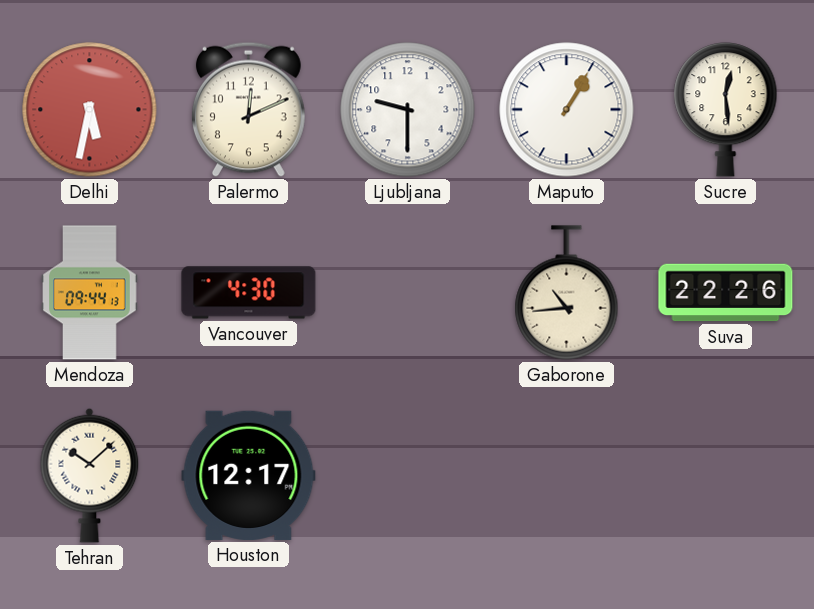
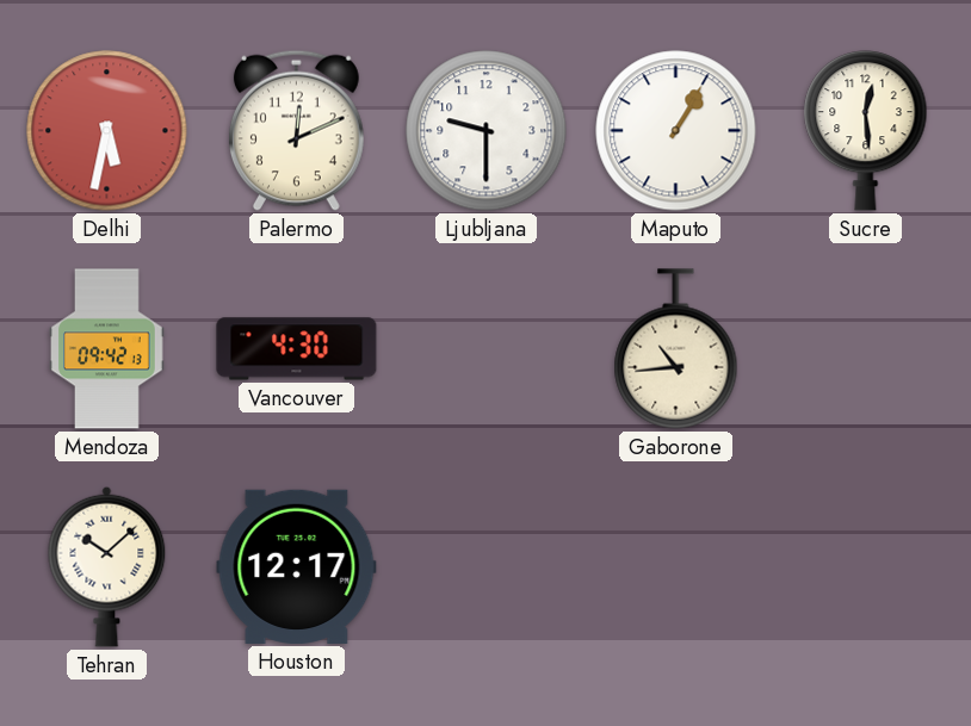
Mendoza: 09:44 -> 09:42
Suva: 22:26 -> none
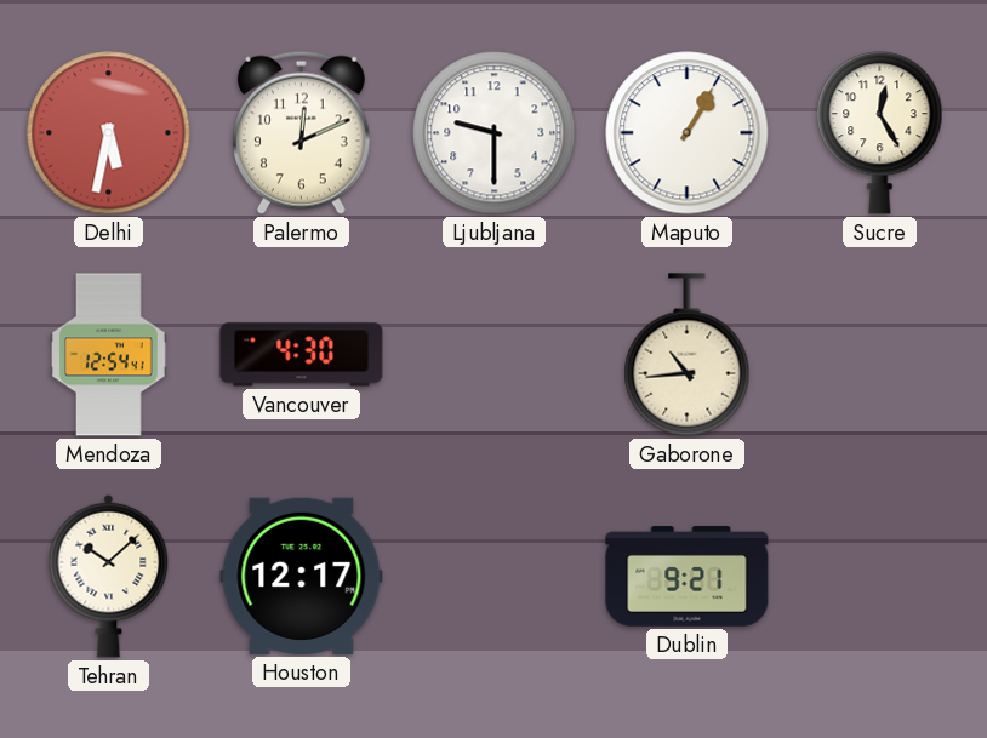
Sucre: 12:29 -> 12:25
Mendoza: 09:42 -> 12:54
Dublin: none -> 9:21
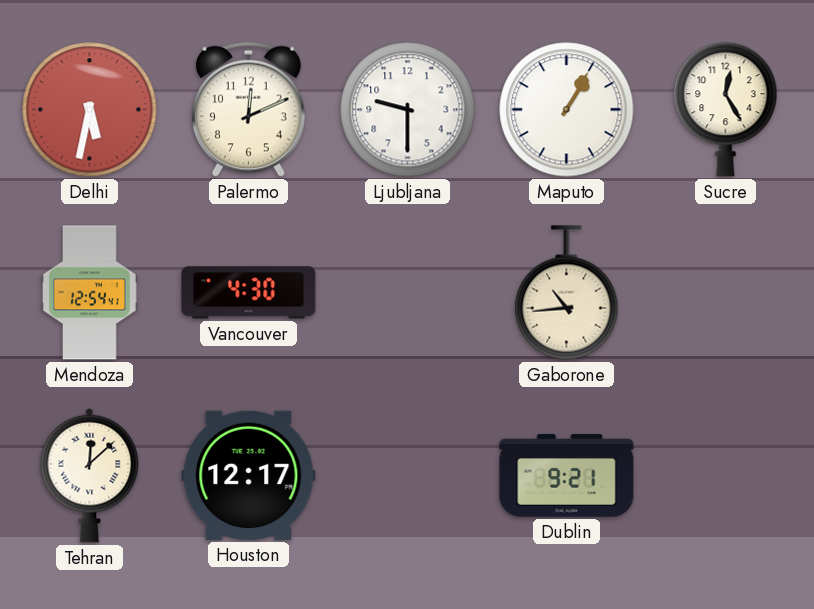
Tehran: 10:08 -> 12:08
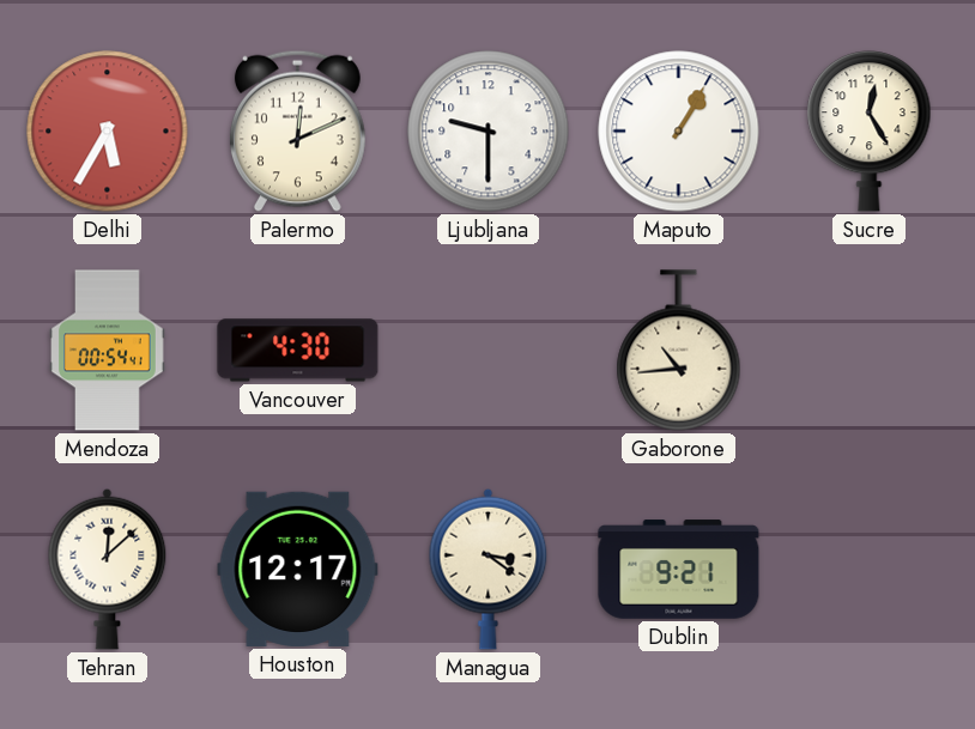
Delhi: 5:32 -> 5:35
Mendoza: 12:54 -> 00:54
Managua: none -> 3:21
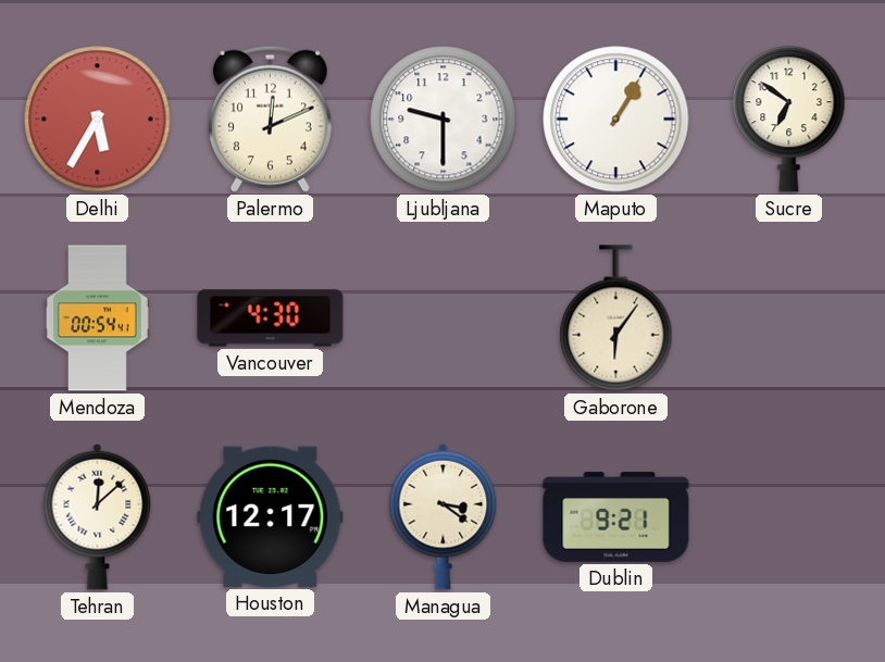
Sucre: 12:25 -> 6:51
Gaborone: 10:44 -> 6:06
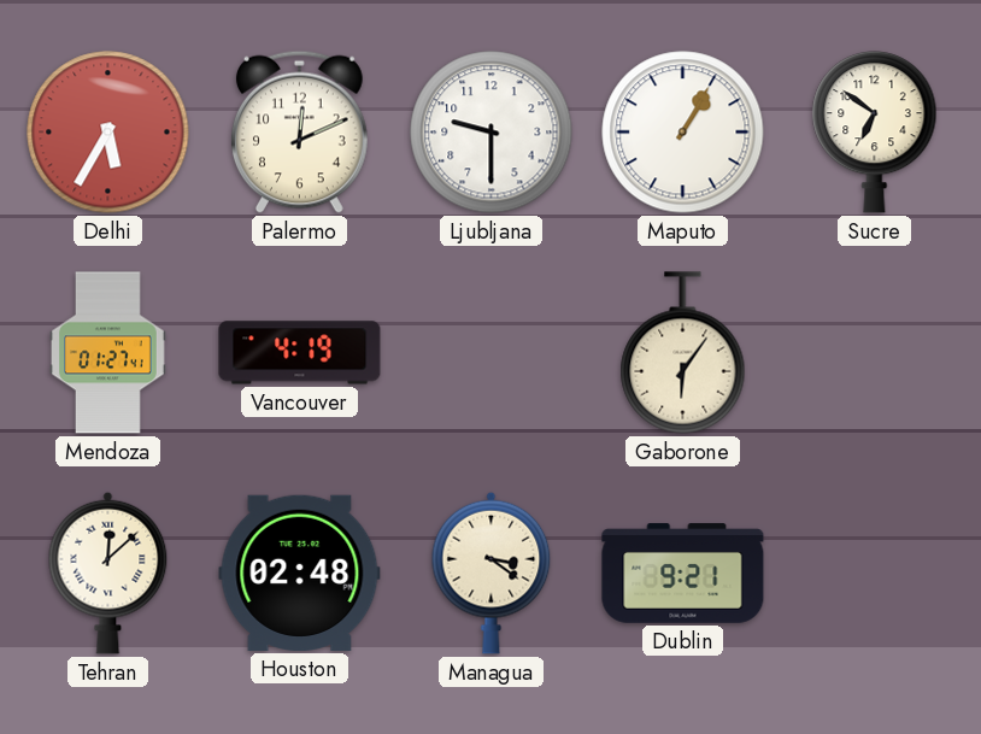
Mendoza: 00:54 -> 01:27
Vancouver: 4:30 -> 4:19
Houston: 12:17 -> 02:48
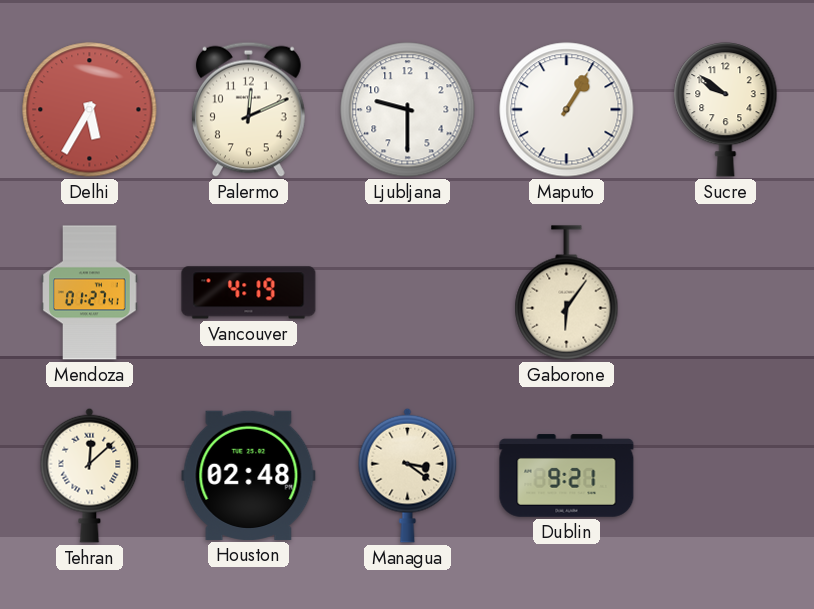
Sucre: 6:51 -> 9:51
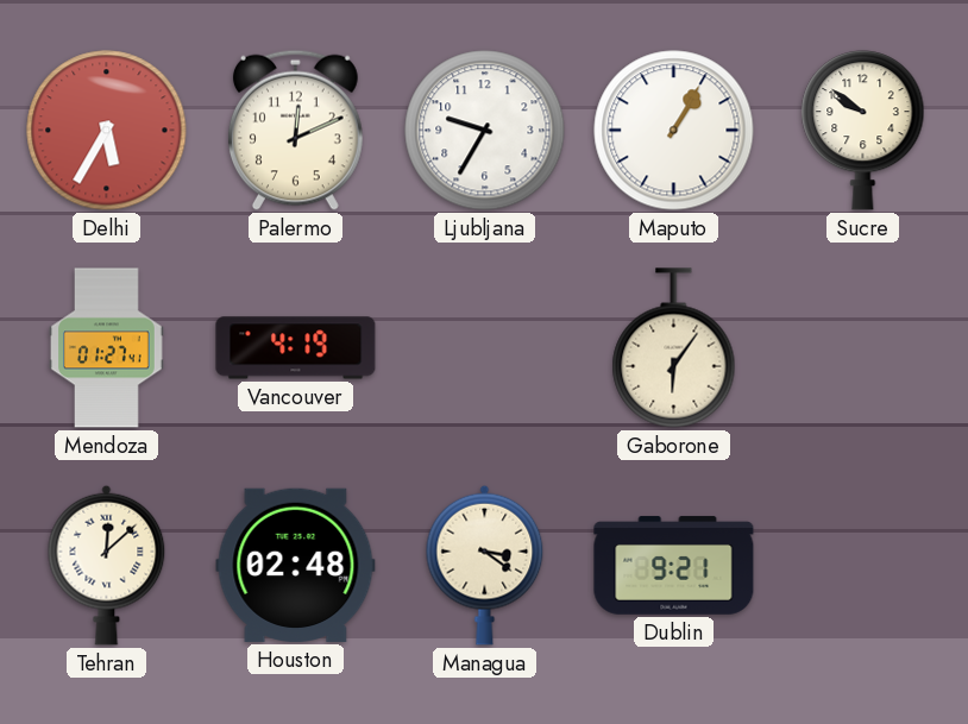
Ljubljana: 9:30 -> 9:35
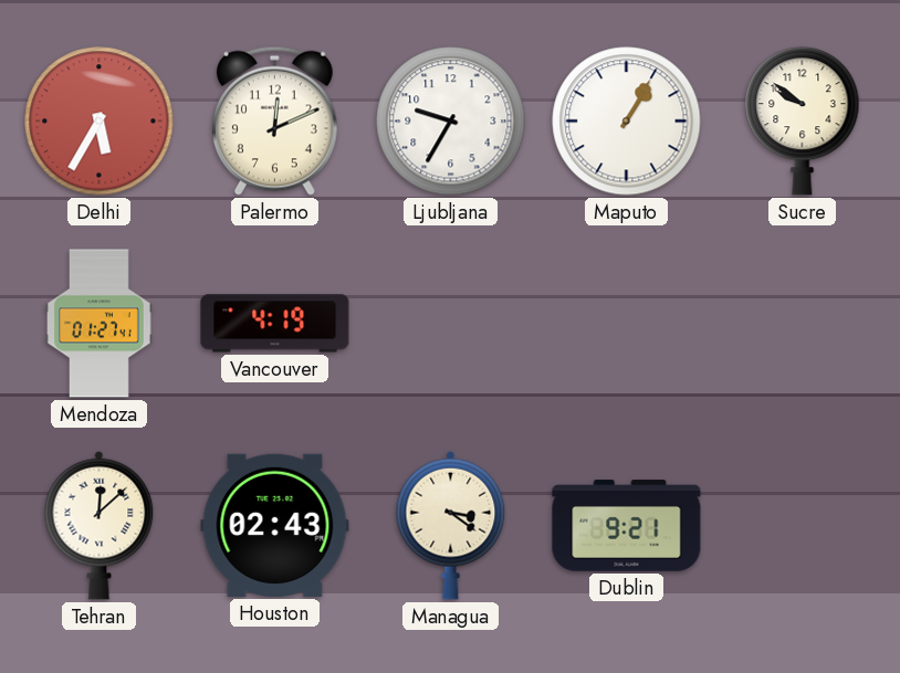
Gaborone: 6:06 -> none
Houston: 02:48 -> 02:43
